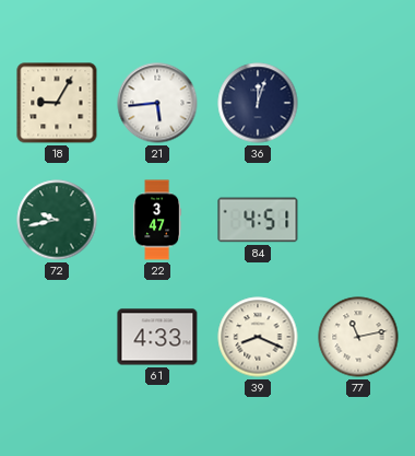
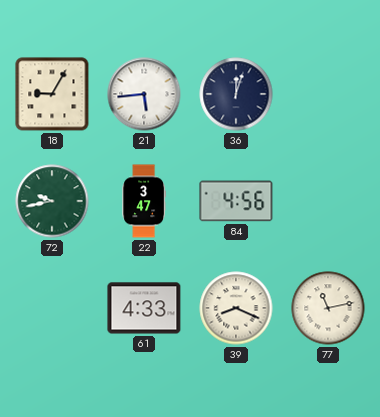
84: 4:51 -> 4:56
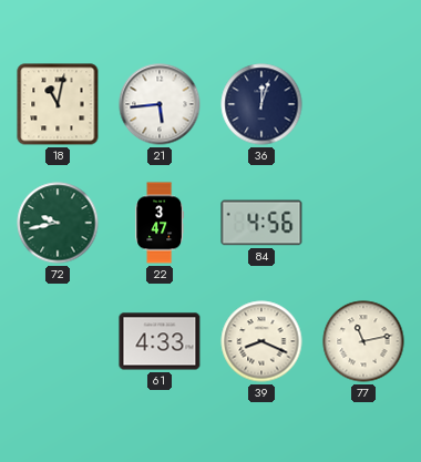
18: 9:05 -> 11:02
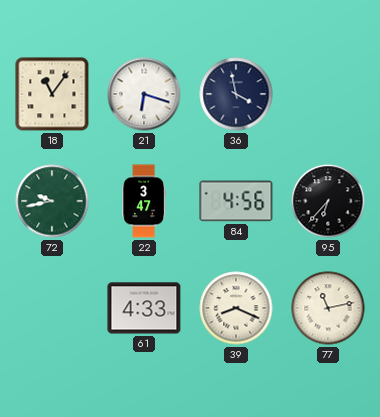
18: 11:02 -> 11:06
21: 5:44 -> 6:18
36: 12:03 -> 3:58
95: none -> 6:37
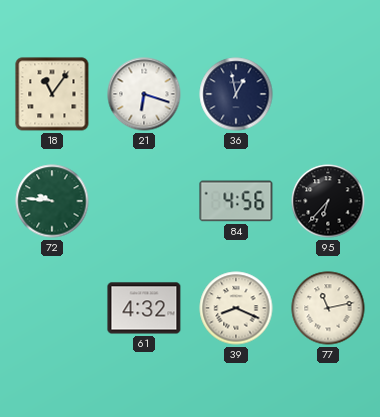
36: 3:58 -> 12:58
72: 9:43 -> 9:46
22: 3:47 -> none
61: 4:33 -> 4:32
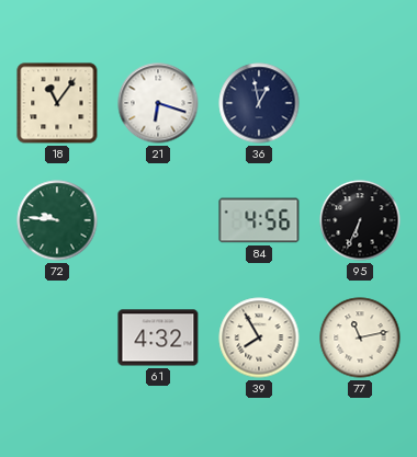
95: 6:37 -> 6:34
39: 8:19 -> 7:55
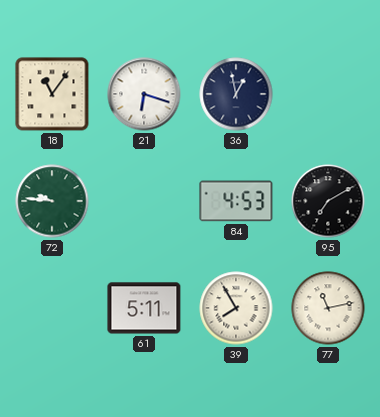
84: 4:56 -> 4:53
95: 6:34 -> 7:10
61: 4:32 -> 5:11
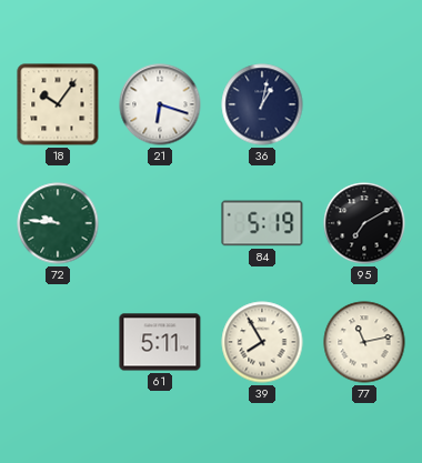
18: 11:06 -> 10:06
36: 12:58 -> 1:02
84: 4:53 -> 5:19
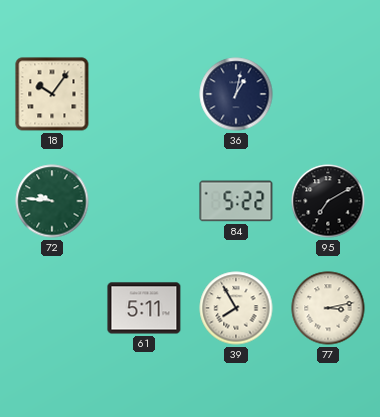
21: 6:18 -> none
84: 5:19 -> 5:22
77: 11:13 -> 3:13
